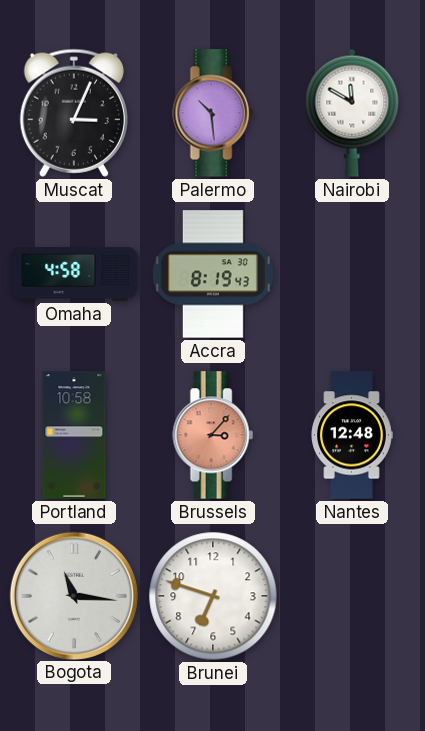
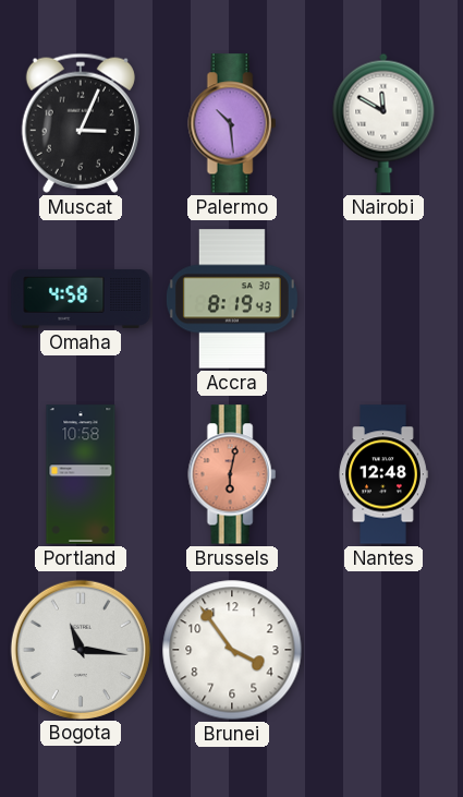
Brussels: 3:07 -> 6:02
Brunei: 6:48 -> 3:54
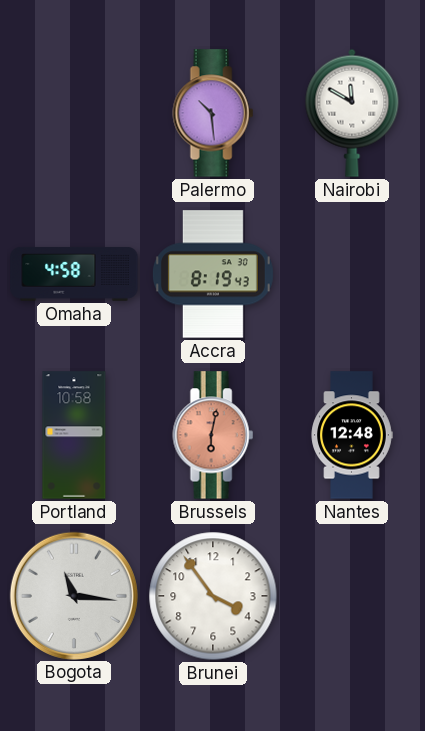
Muscat: 3:04 -> none
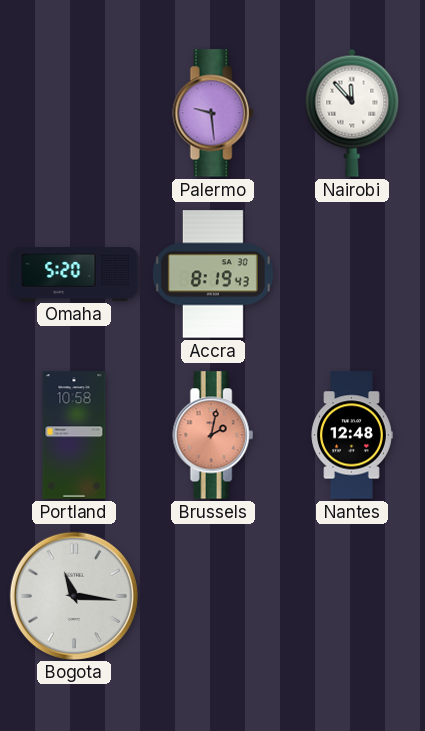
Palermo: 10:29 -> 9:29
Nairobi: 11:50 -> 11:53
Omaha: 4:58 -> 5:20
Brussels: 6:02 -> 2:02
Brunei: 3:54 -> none
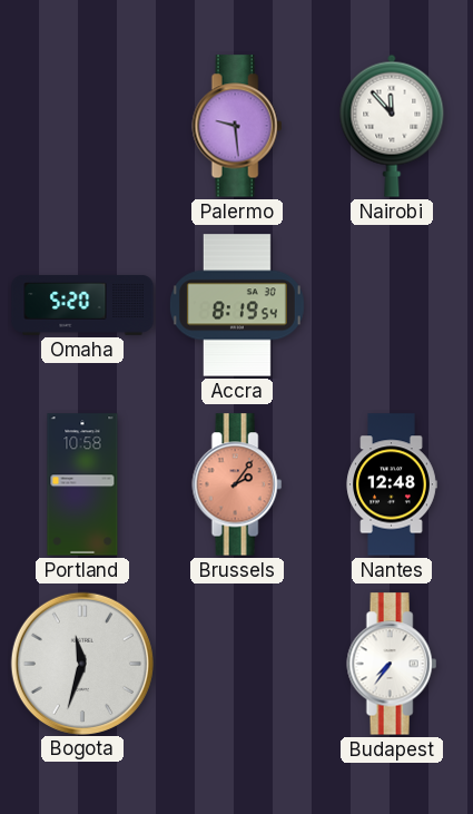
Accra: 8:19:43 -> 8:19:54
Brussels: 2:02 -> 2:06
Bogota: 11:16 -> 11:33
Budapest: none -> 7:36
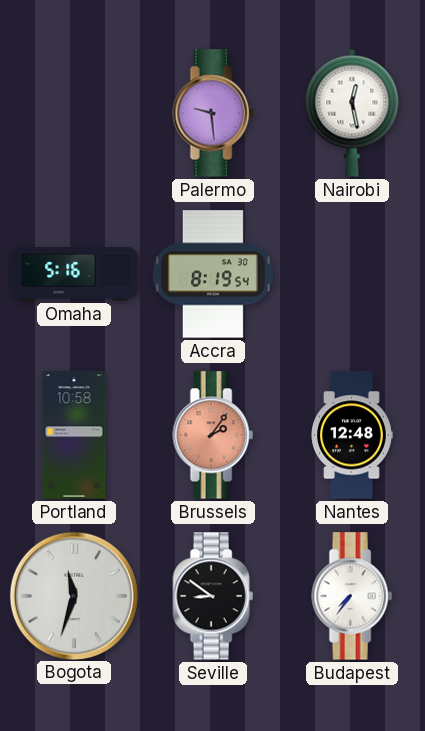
Nairobi: 11:53 -> 12:28
Omaha: 5:20 -> 5:16
Seville: none -> 8:51
